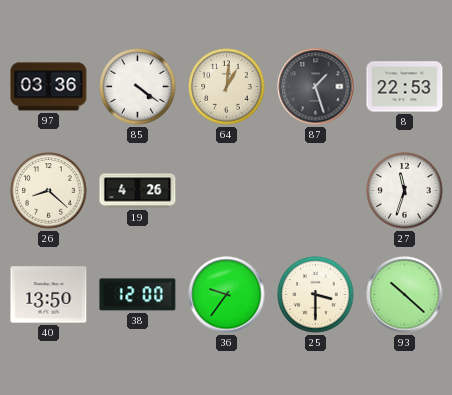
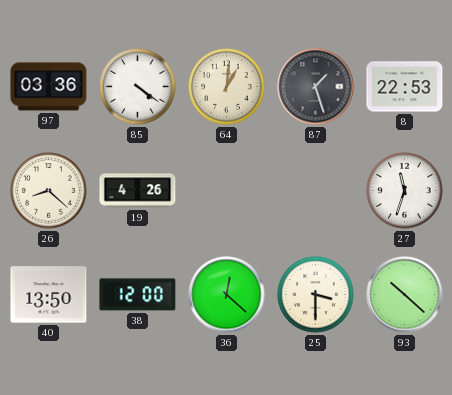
36: 9:36 -> 12:22
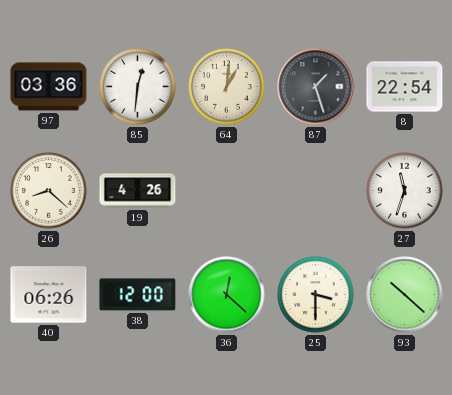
85: 4:21 -> 12:31
8: 22:53 -> 22:54
40: 13:50 -> 06:26
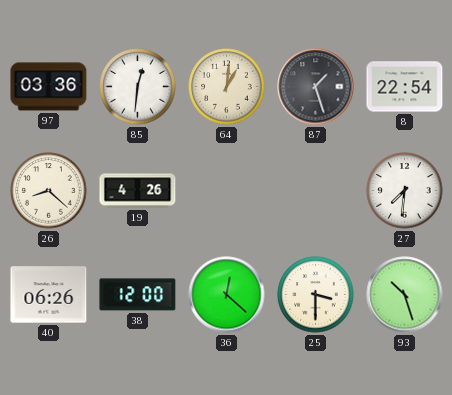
27: 11:33 -> 7:31
93: 10:22 -> 10:27
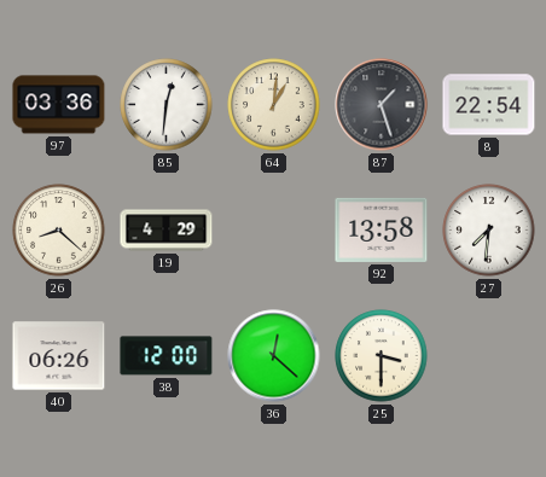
19: 4:26 -> 4:29
92: none -> 13:58
93: 10:27 -> none
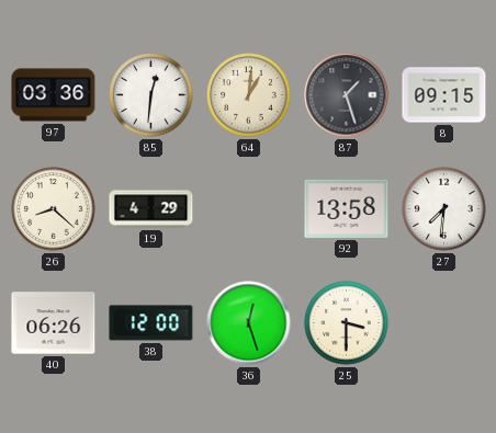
8: 22:54 -> 09:15
36: 12:22 -> 12:27
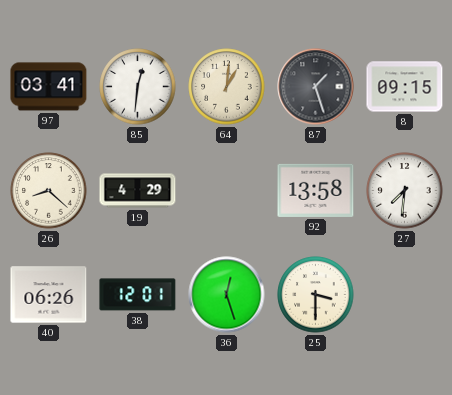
97: 03:36 -> 03:41
38: 12:00 -> 12:01
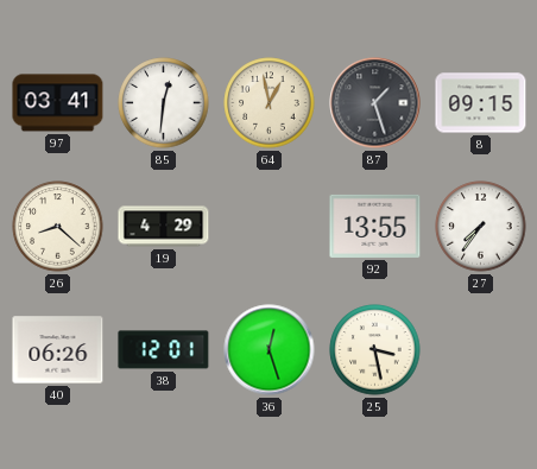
64: 1:01 -> 12:58
92: 13:58 -> 13:55
27: 7:31 -> 7:36
25: 3:30 -> 3:28
